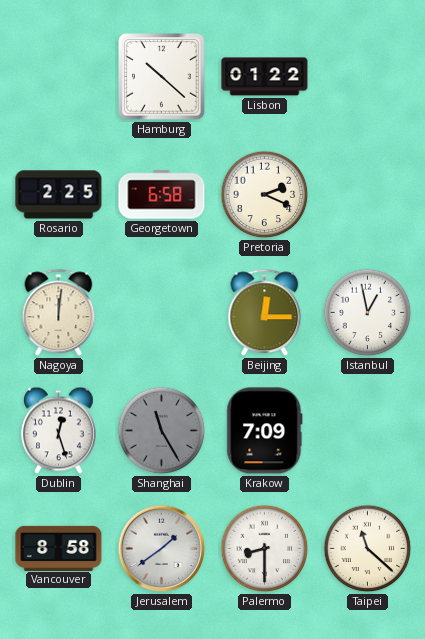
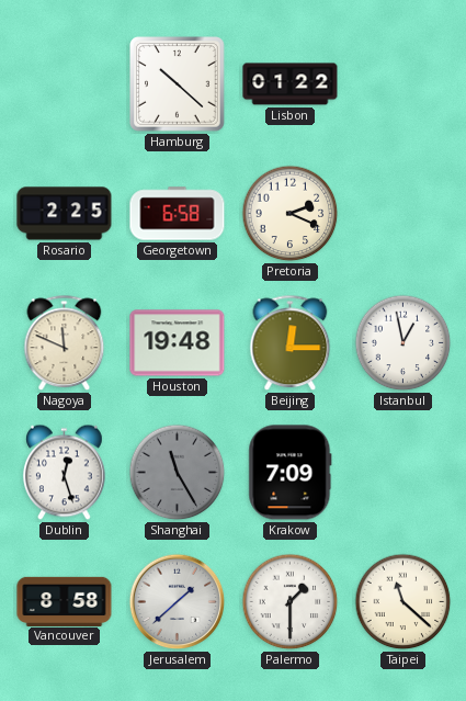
Nagoya: 12:01 -> 11:49
Houston: none -> 19:48
Jerusalem: 1:39 -> 1:38
Palermo: 8:30 -> 1:30
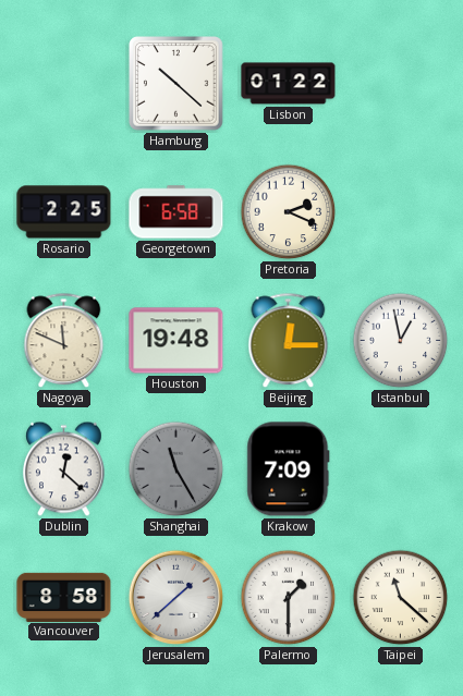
Dublin: 12:27 -> 12:22
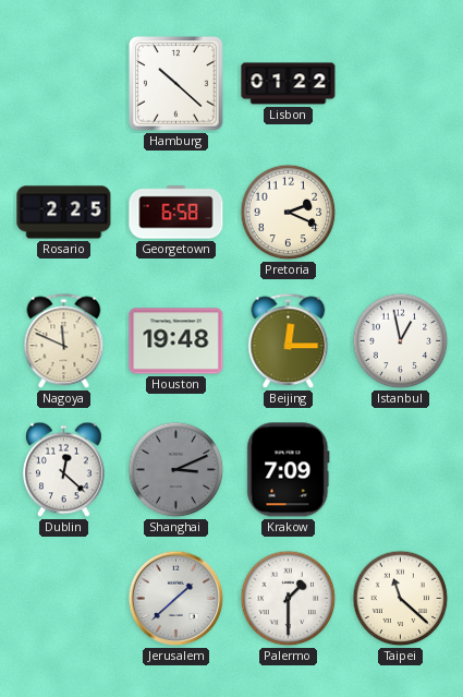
Shanghai: 11:25 -> 3:11
Vancouver: 8:58 -> none
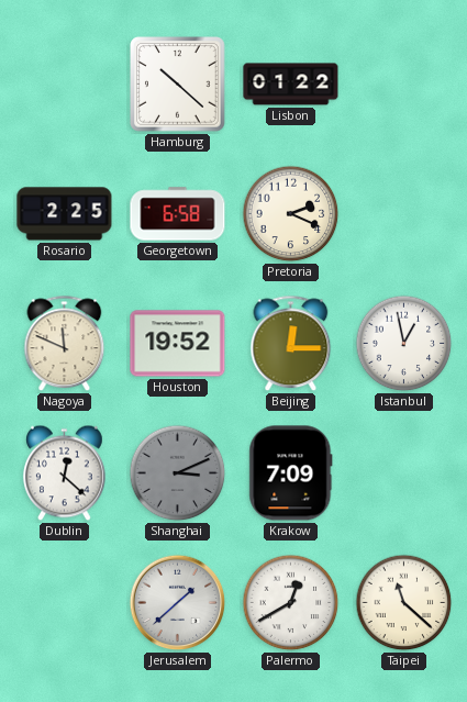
Houston: 19:48 -> 19:52
Palermo: 1:30 -> 12:40
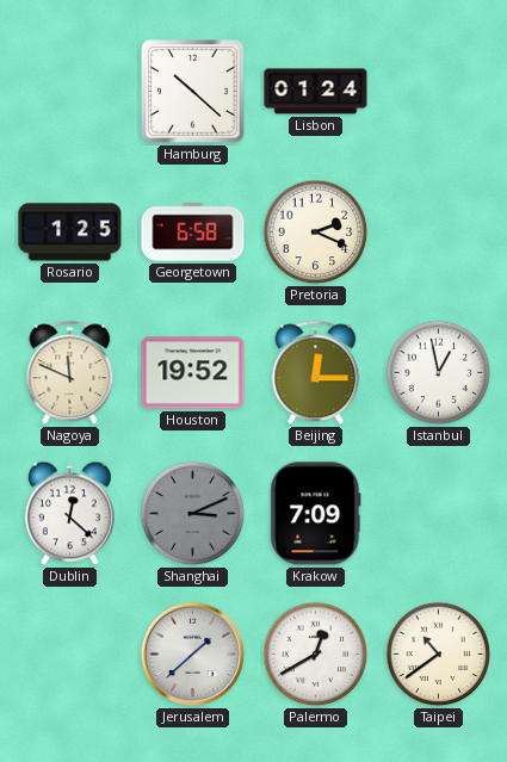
Lisbon: 01:22 -> 01:24
Rosario: 2:25 -> 1:25
Taipei: 11:22 -> 10:39
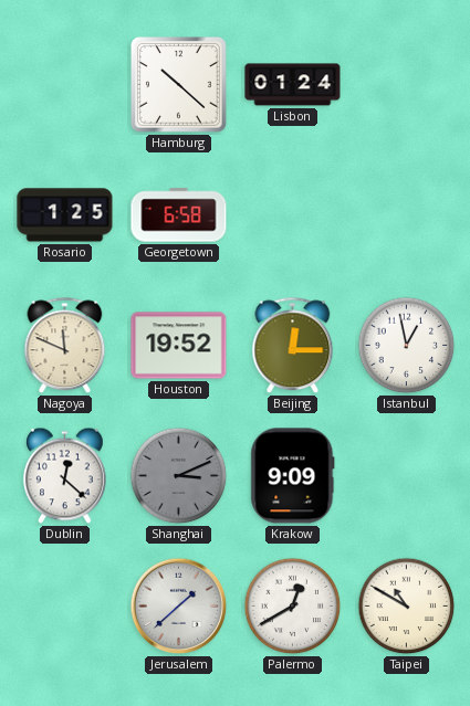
Pretoria: 2:19 -> none
Krakow: 7:09 -> 9:09
Taipei: 10:39 -> 10:50
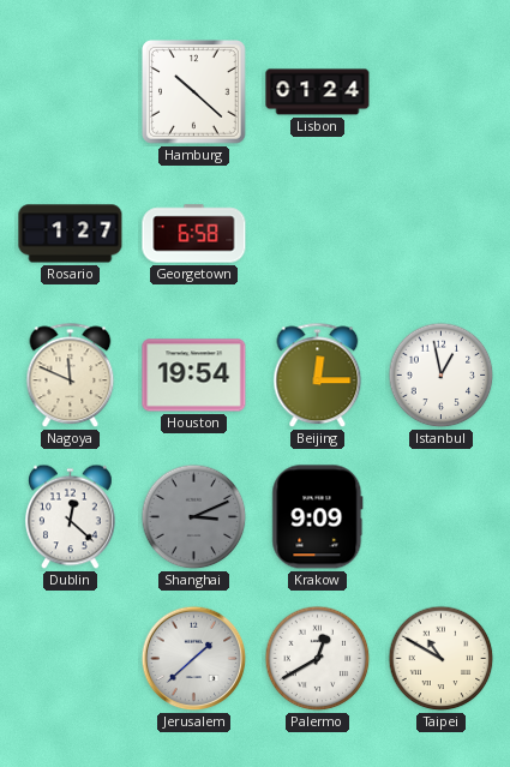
Rosario: 1:25 -> 1:27
Houston: 19:52 -> 19:54
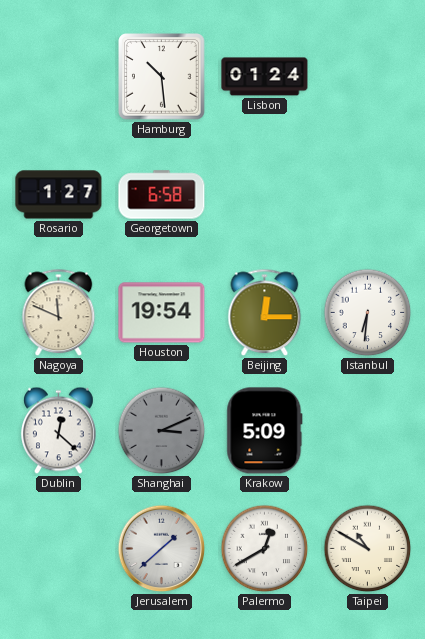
Hamburg: 10:22 -> 10:29
Istanbul: 12:58 -> 6:31
Krakow: 9:09 -> 5:09
